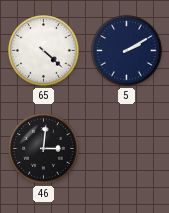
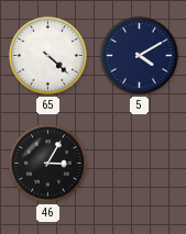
5: 2:10 -> 4:10
46: 3:01 -> 3:05
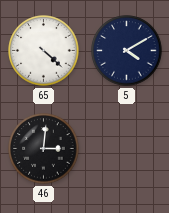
46: 3:05 -> 3:01
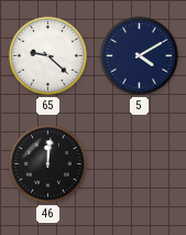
65: 4:22 -> 9:22
46: 3:01 -> 12:01
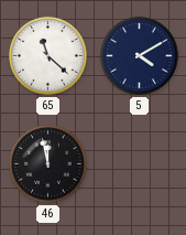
65: 9:22 -> 11:22
46: 12:01 -> 11:58
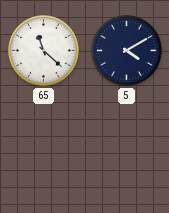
46: 11:58 -> none
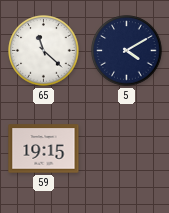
59: none -> 19:15
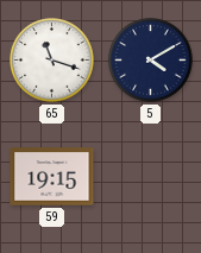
65: 11:22 -> 11:18
